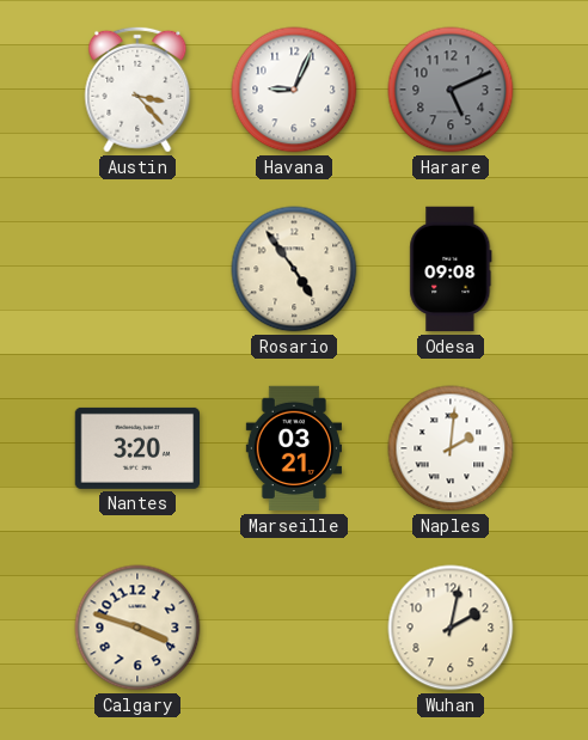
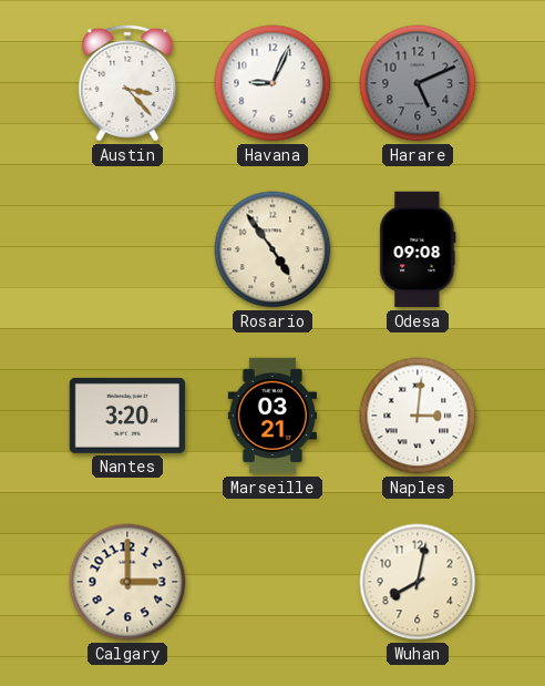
Naples: 2:01 -> 3:01
Calgary: 3:48 -> 3:00
Wuhan: 2:02 -> 8:02
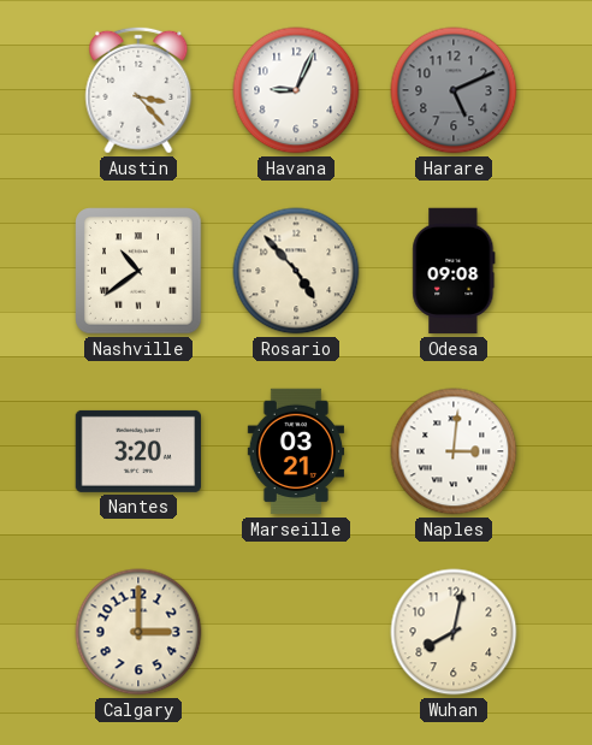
Nashville: none -> 10:39
Rosario: 4:54 -> 4:53
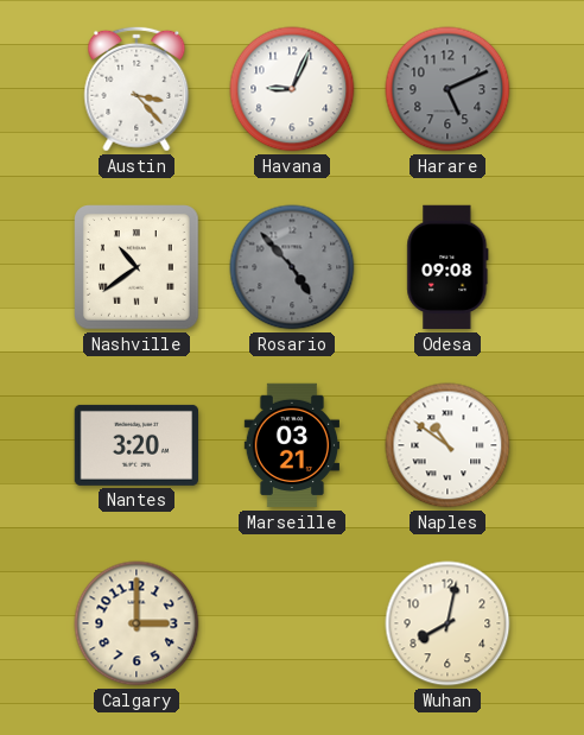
Rosario dial: cream -> grey
Naples: 3:01 -> 10:51
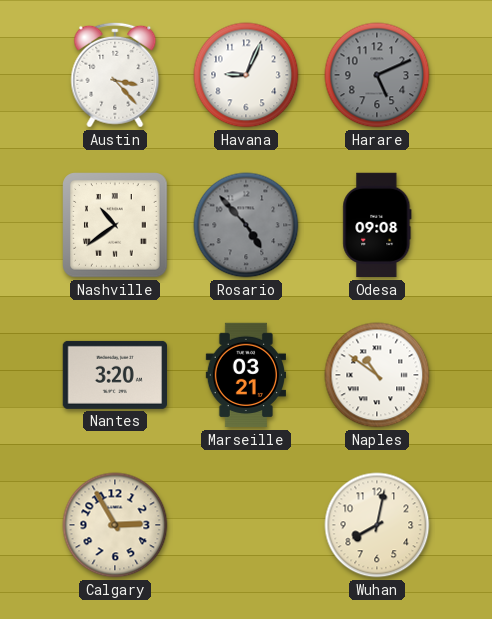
Calgary: 3:00 -> 2:55
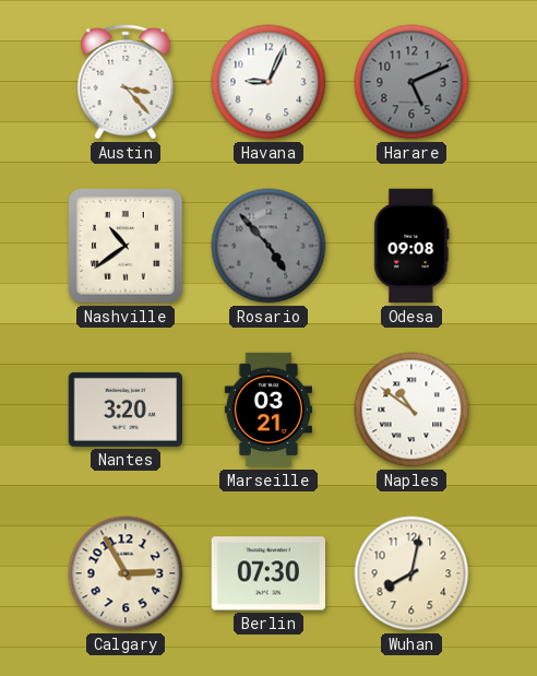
Berlin: none -> 07:30
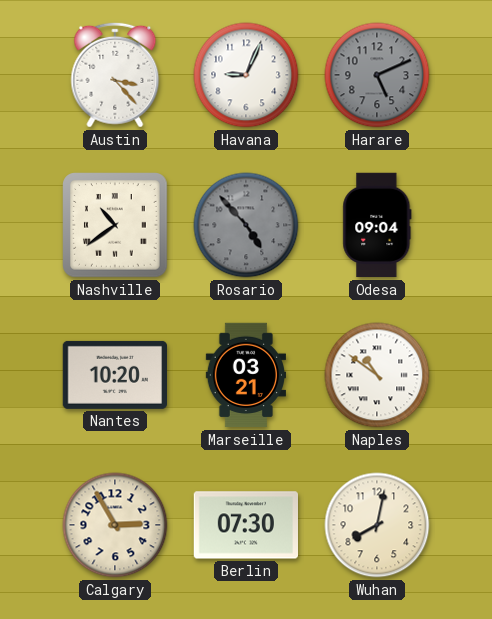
Odesa: 09:08 -> 09:04
Nantes: 3:20 -> 10:20
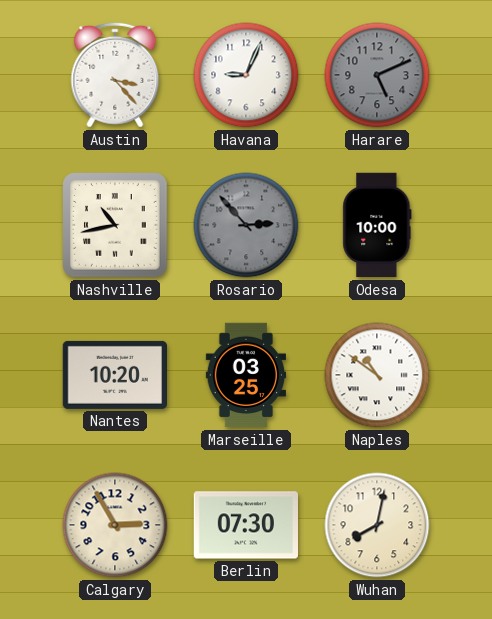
Nashville: 10:39 -> 10:43
Rosario: 4:53 -> 2:53
Odesa: 09:04 -> 10:00
Marseille: 03:21 -> 03:25
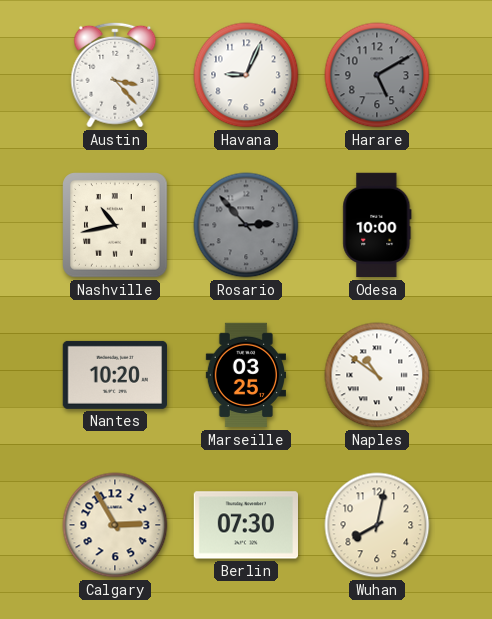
Harare: 5:11 -> 5:10
